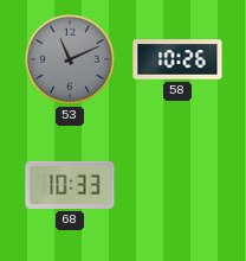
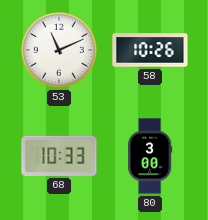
53 dial: grey -> white
80: none -> 3:00
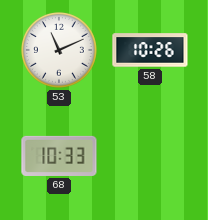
80: 3:00 -> none
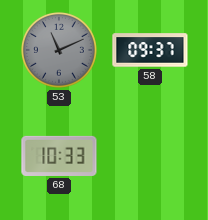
53 dial: white -> grey
58: 10:26 -> 09:37
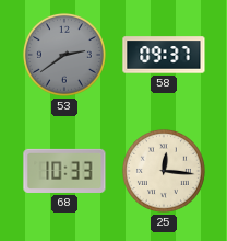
53: 11:11 -> 2:39
25: none -> 12:16
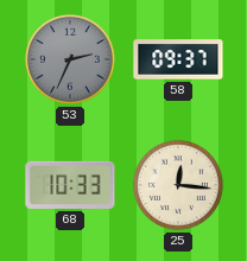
53: 2:39 -> 2:34
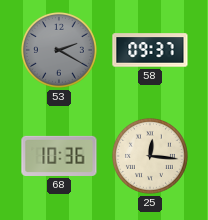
53: 2:34 -> 2:20
68: 10:33 -> 10:36
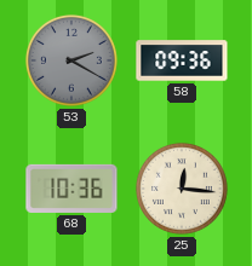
58: 09:37 -> 09:36
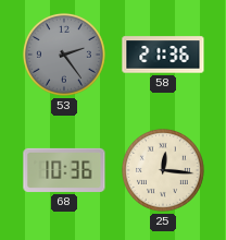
53: 2:20 -> 2:24
58: 09:36 -> 21:36
